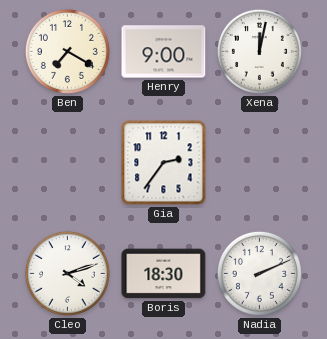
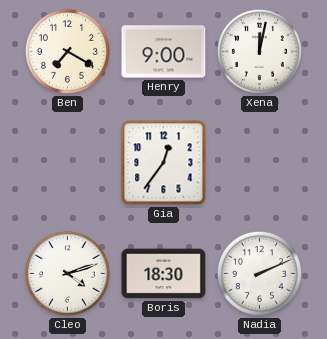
Gia: 2:36 -> 12:36
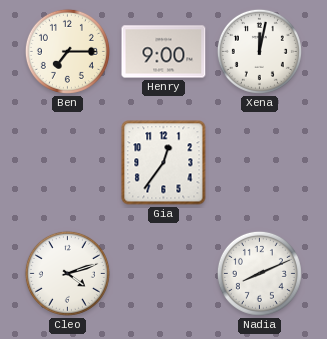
Ben: 7:20 -> 7:15
Boris: 18:30 -> none
Nadia: 2:11 -> 8:11
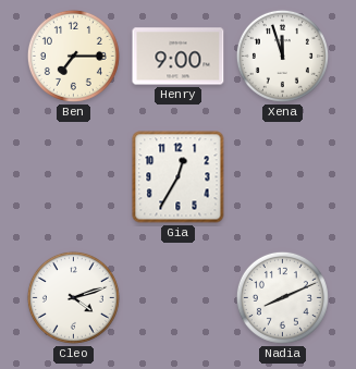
Xena: 12:02 -> 11:57
Gia: 12:36 -> 12:35
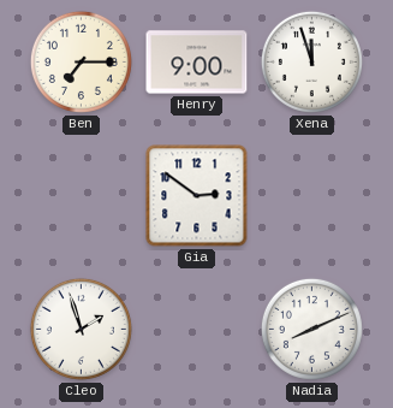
Gia: 12:35 -> 2:51
Cleo: 4:12 -> 1:57
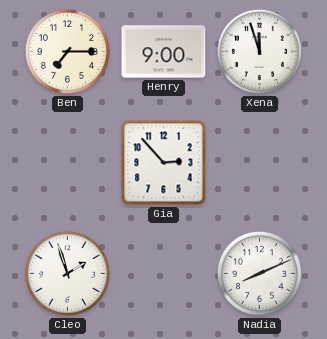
Gia: 2:51 -> 2:53
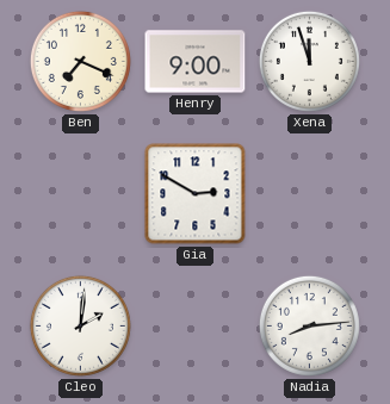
Ben: 7:15 -> 7:19
Gia: 2:53 -> 2:50
Cleo: 1:57 -> 2:01
Nadia: 8:11 -> 8:14
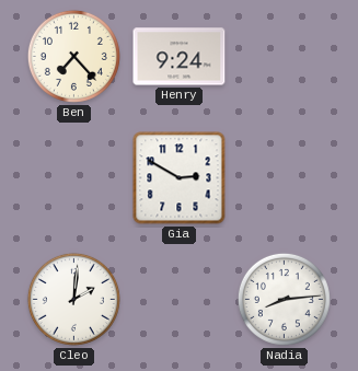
Ben: 7:19 -> 7:23
Henry: 9:00 -> 9:24
Xena: 11:57 -> none
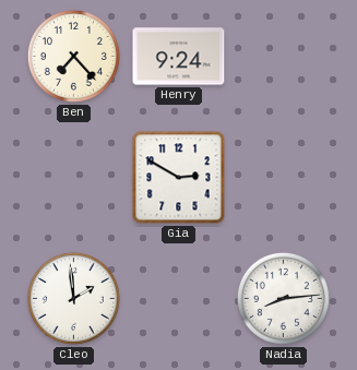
Cleo: 2:01 -> 1:59
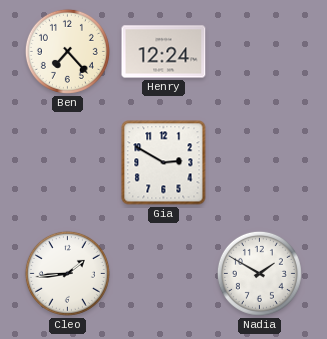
Henry: 9:24 -> 12:24
Cleo: 1:59 -> 1:44
Nadia: 8:14 -> 1:50
